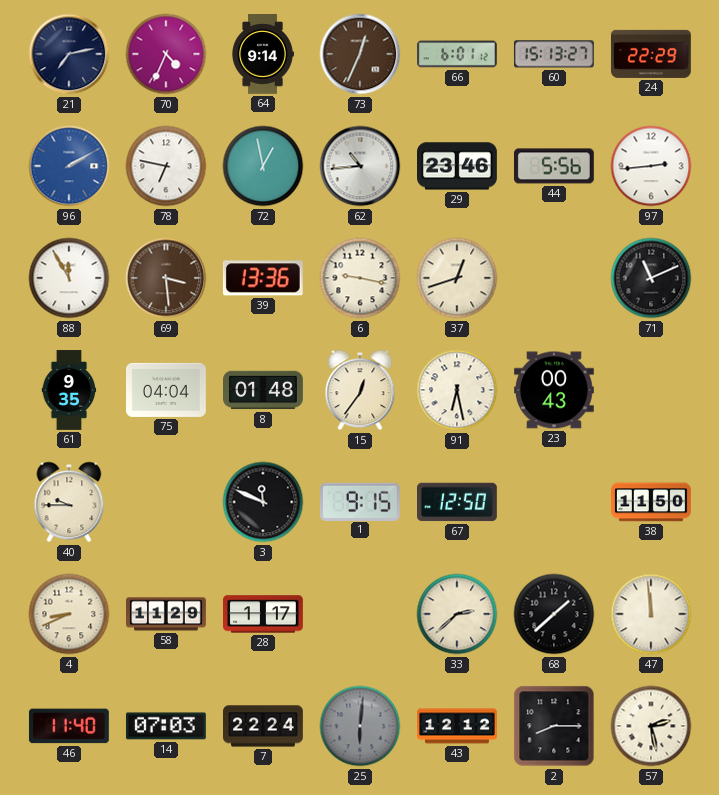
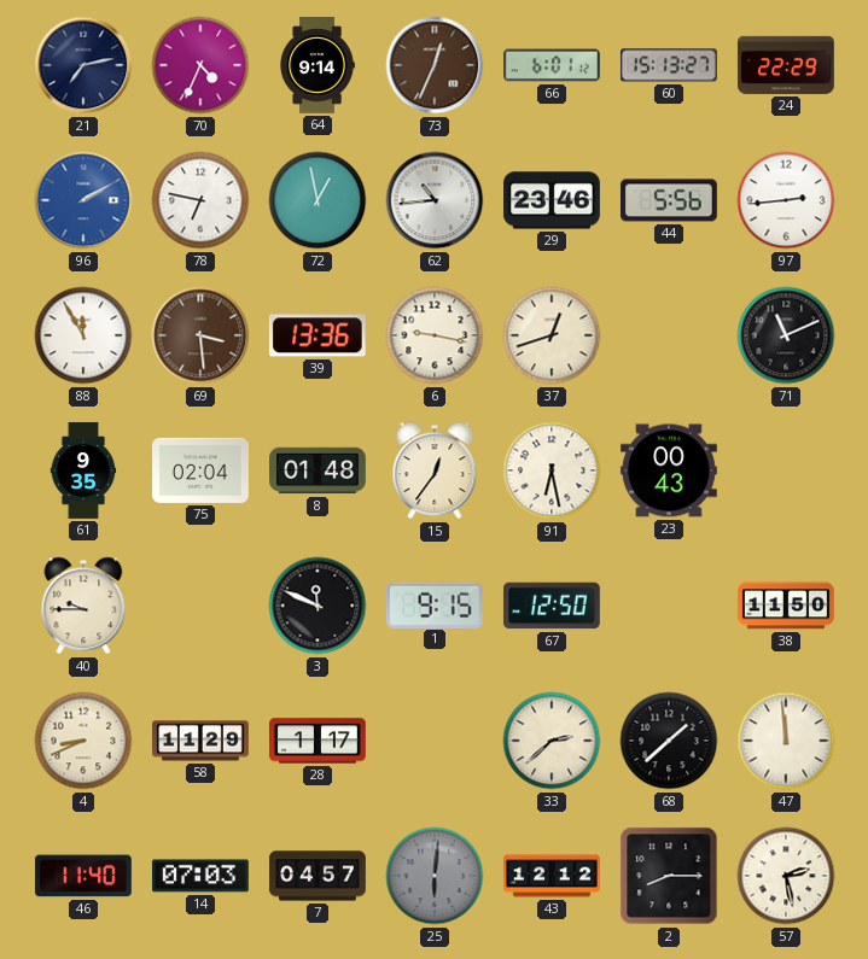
75: 04:04 -> 02:04
7: 22:24 -> 04:57
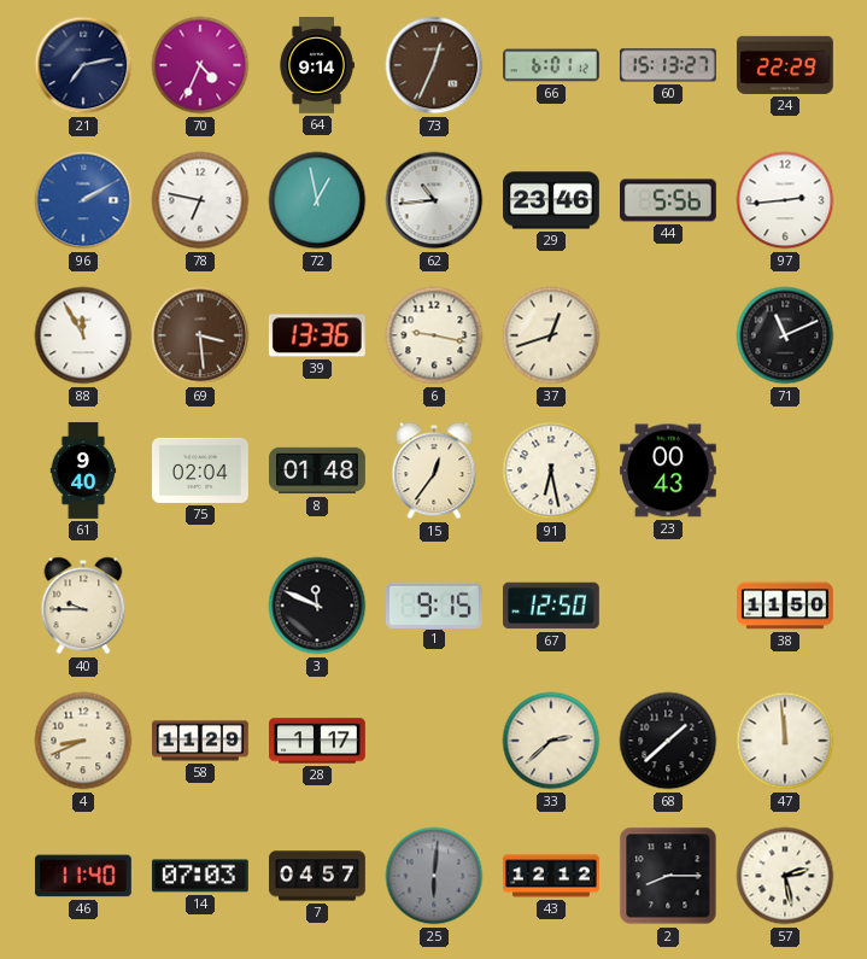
61: 9:35 -> 9:40
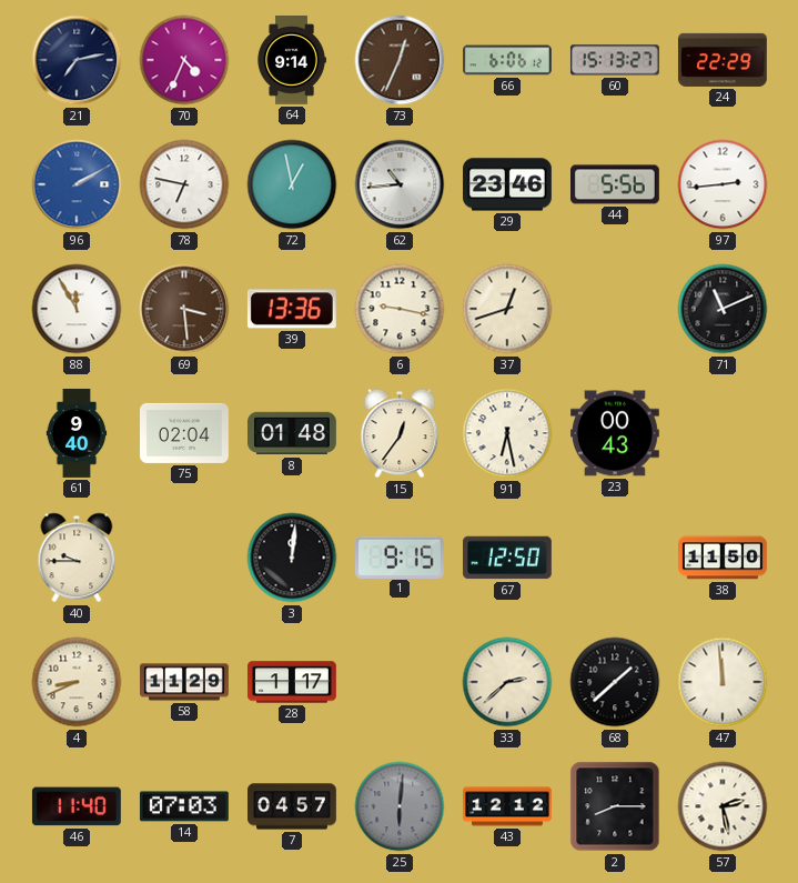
66: 6:01 -> 6:06
3: 11:49 -> 12:01
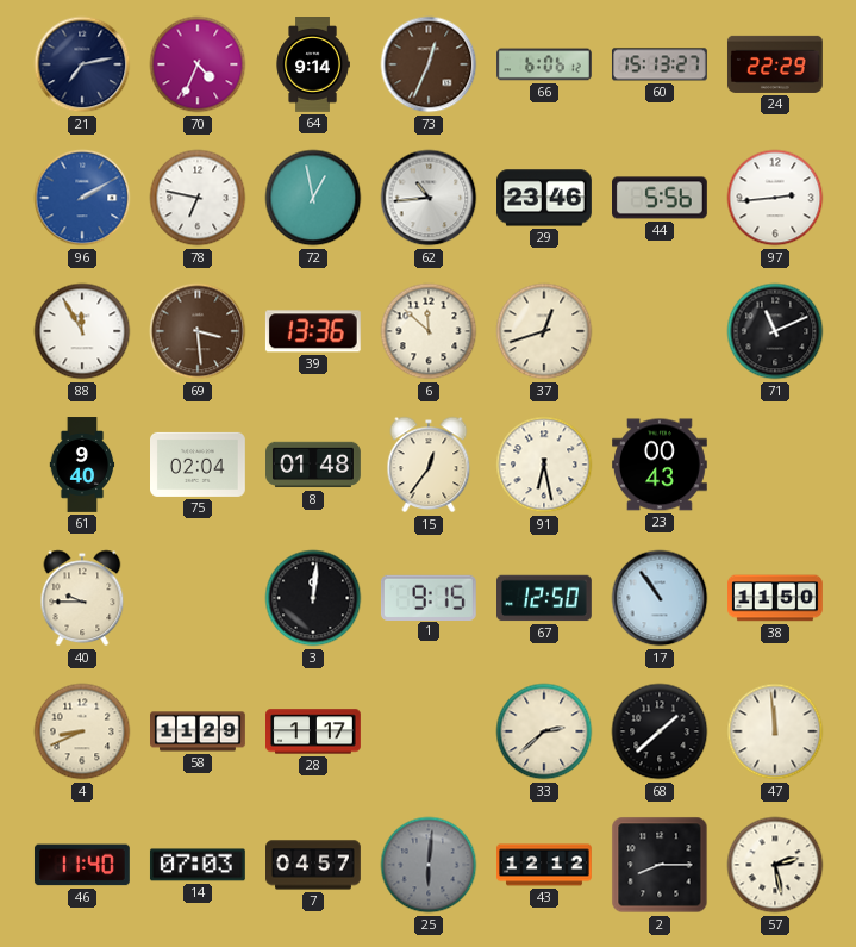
6: 9:17 -> 11:52
17: none -> 10:54
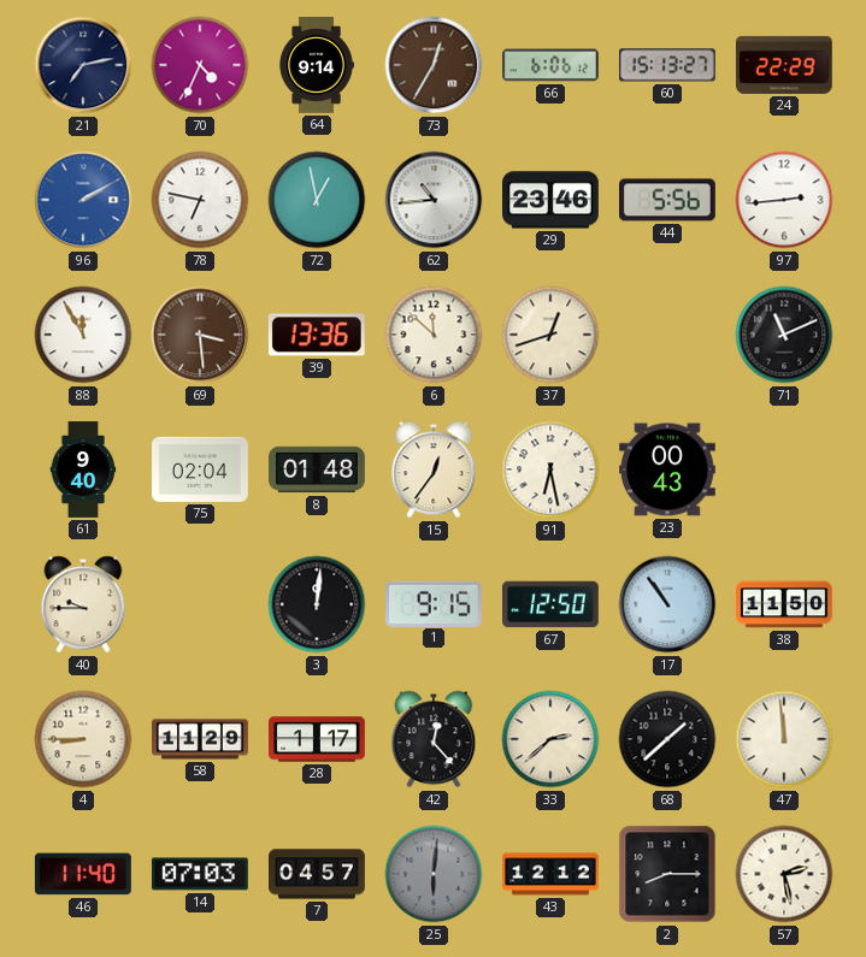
73: 12:34 -> 12:35
4: 8:41 -> 8:45
42: none -> 12:23
